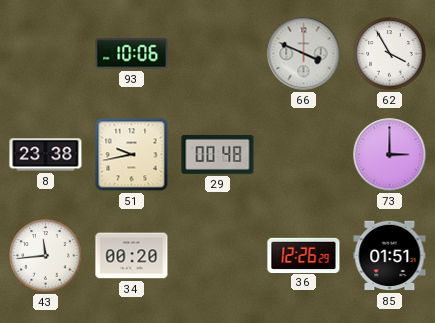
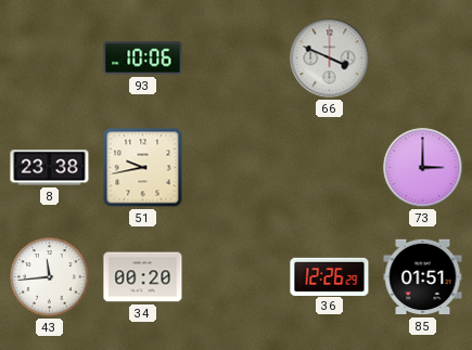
62: 3:55 -> none
29: 00:48 -> none
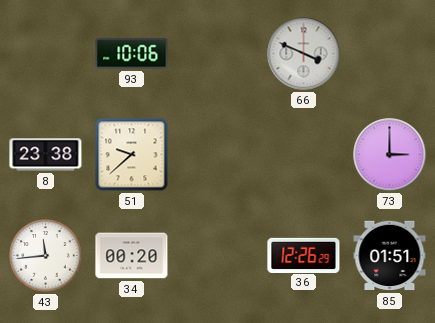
51: 9:43 -> 9:38
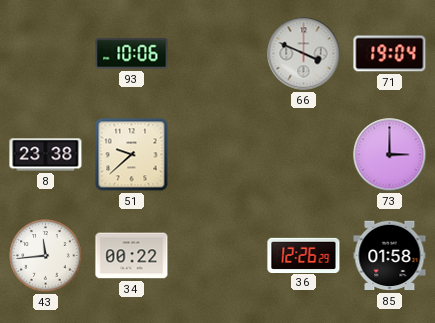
71: none -> 19:04
34: 00:20 -> 00:22
85: 01:51 -> 01:58
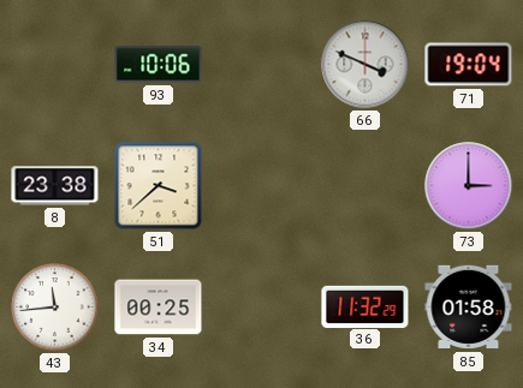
51: 9:38 -> 3:38
34: 00:22 -> 00:25
36: 12:26 -> 11:32
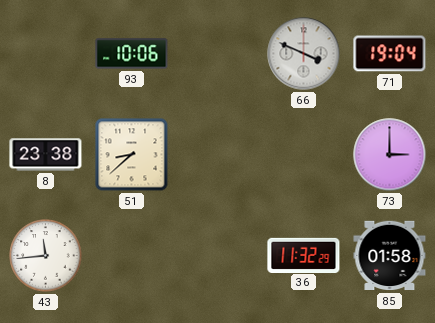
51: 3:38 -> 8:38
34: 00:25 -> none
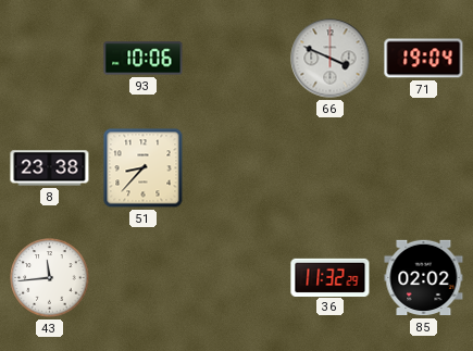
51: 8:38 -> 8:37
73: 3:00 -> none
85: 01:58 -> 02:02
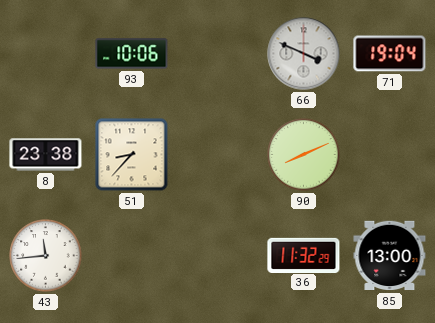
90: none -> 8:11
85: 02:02 -> 13:00
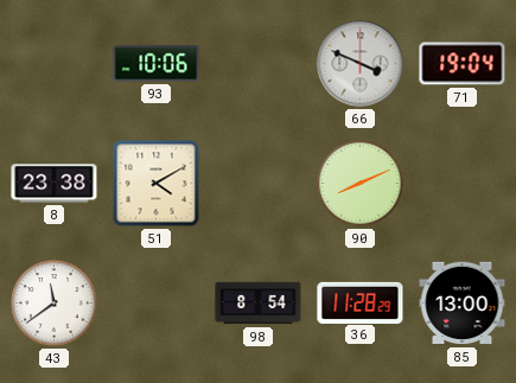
51: 8:37 -> 4:10
43: 11:44 -> 11:39
98: none -> 8:54
36: 11:32 -> 11:28
